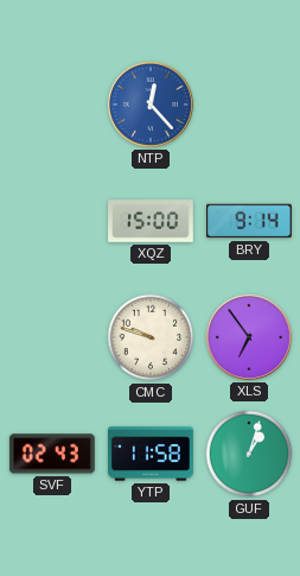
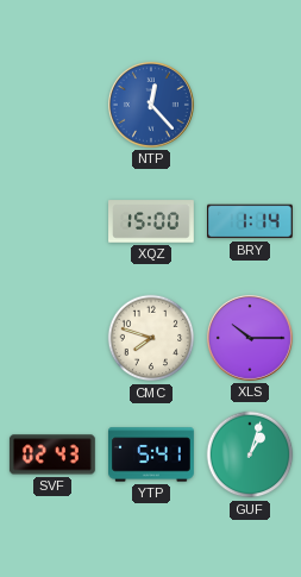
BRY: 9:14 -> 1:14
CMC: 9:48 -> 7:48
XLS: 6:54 -> 10:15
YTP: 11:58 -> 5:41
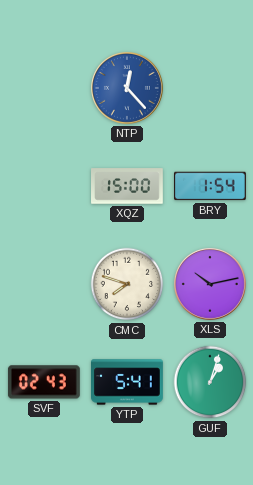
BRY: 1:14 -> 1:54
XLS: 10:15 -> 10:13
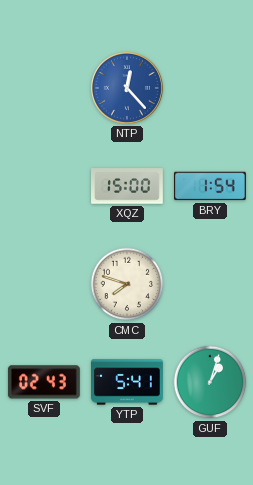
XLS: 10:13 -> none
